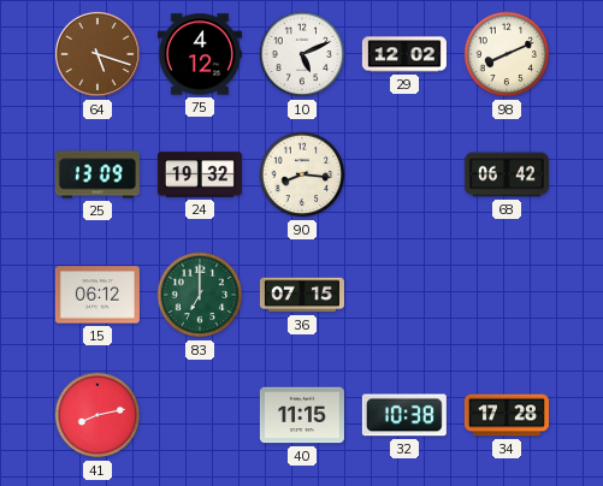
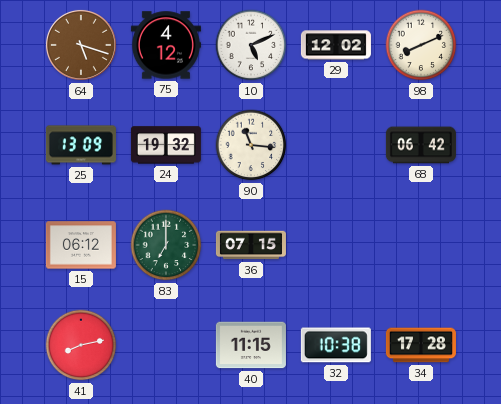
90: 8:16 -> 11:16
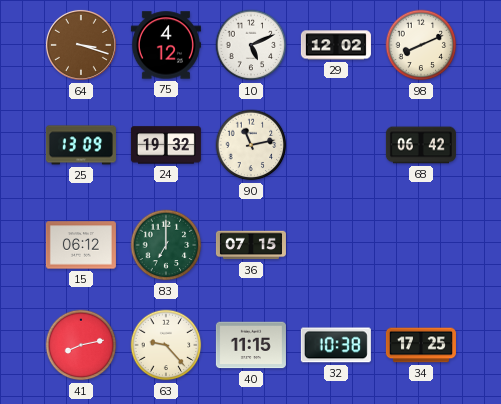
64: 5:18 -> 3:18
90: 11:16 -> 11:13
63: none -> 9:23
34: 17:28 -> 17:25
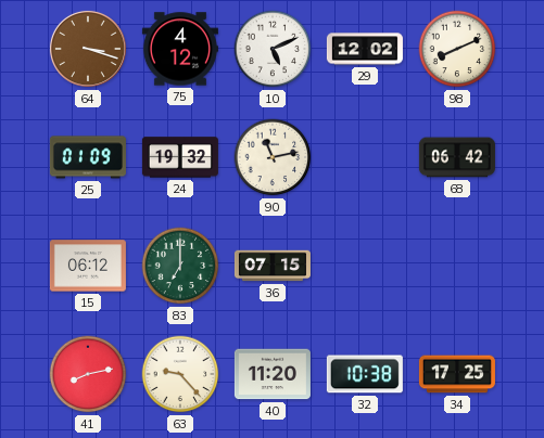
25: 13:09 -> 01:09
40: 11:15 -> 11:20
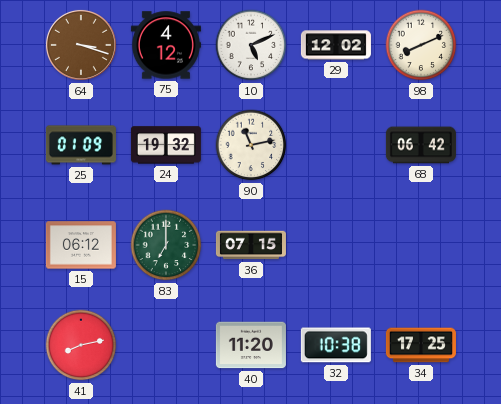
63: 9:23 -> none
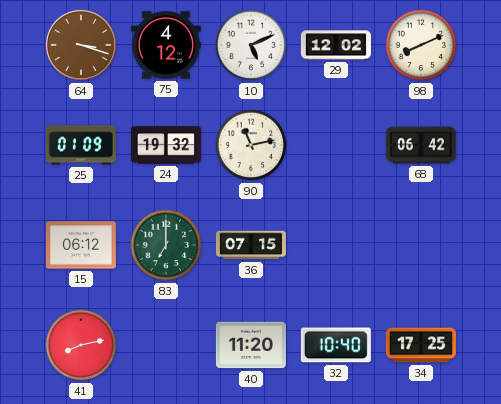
32: 10:38 -> 10:40
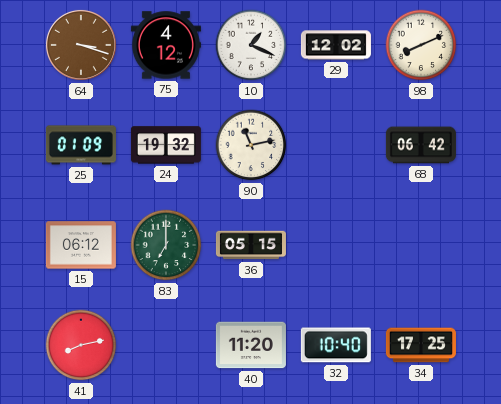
10: 5:11 -> 1:19
36: 07:15 -> 05:15
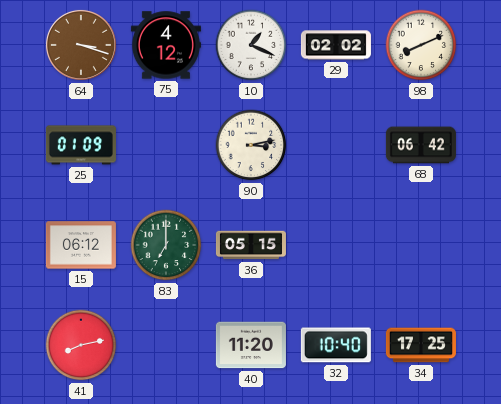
29: 12:02 -> 02:02
24: 19:32 -> none
90: 11:13 -> 3:13
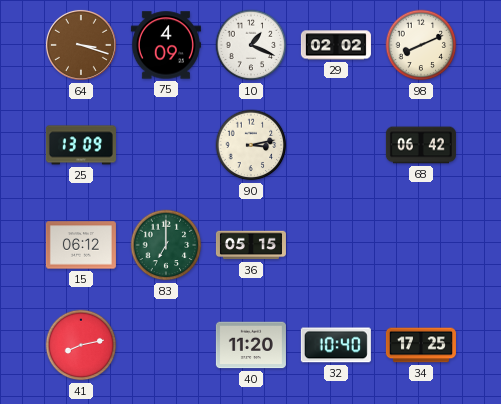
75: 4:12 -> 4:09
25: 01:09 -> 13:09
